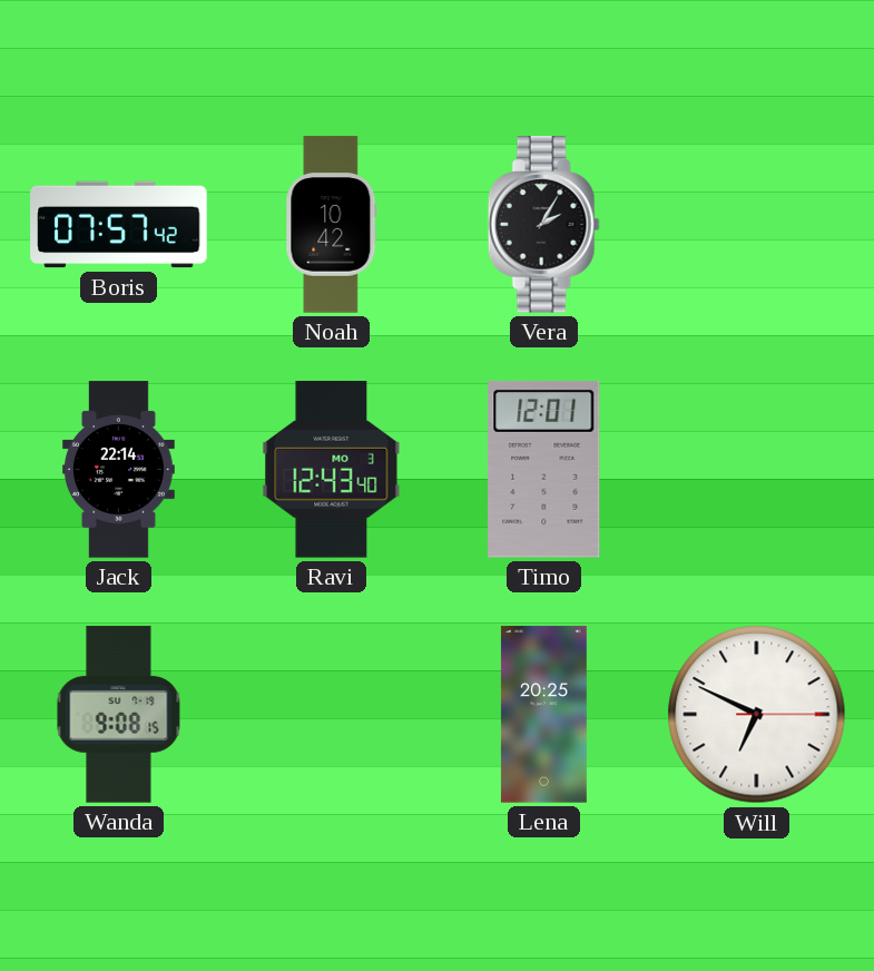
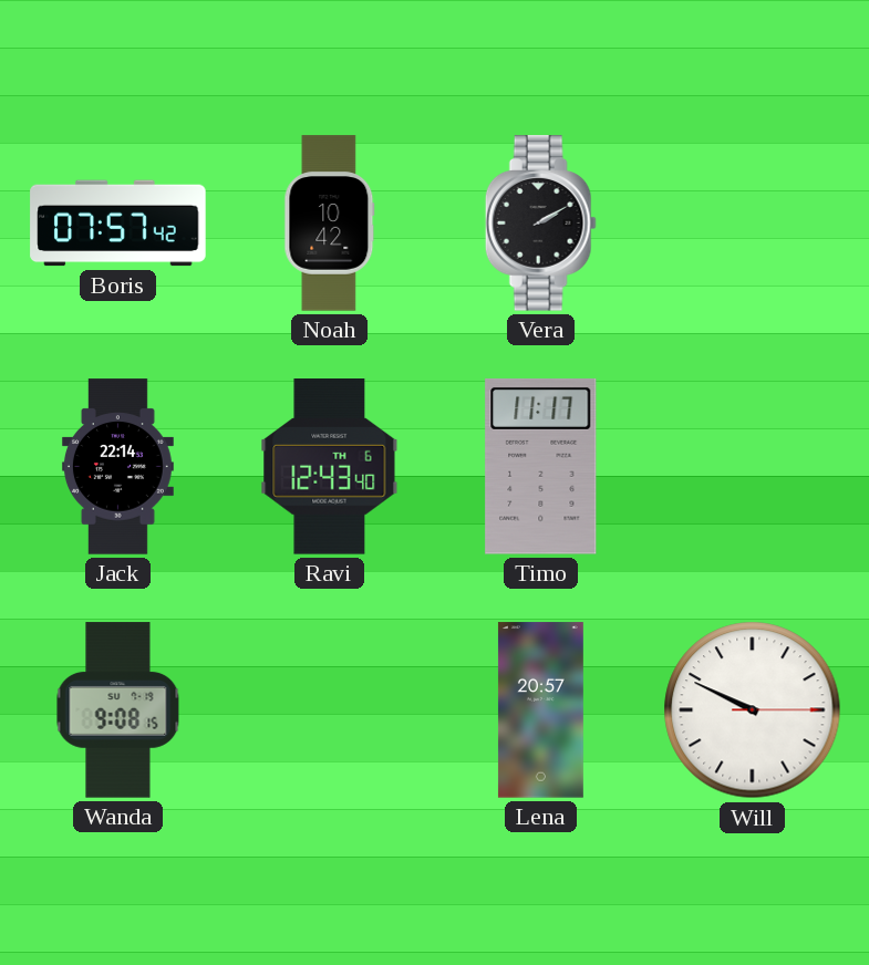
Vera: 2:05 -> 2:10
Ravi date: MO 3 -> TH 6
Timo: 12:01 -> 11:17
Lena: 20:25 -> 20:57
Will: 6:49 -> 9:49
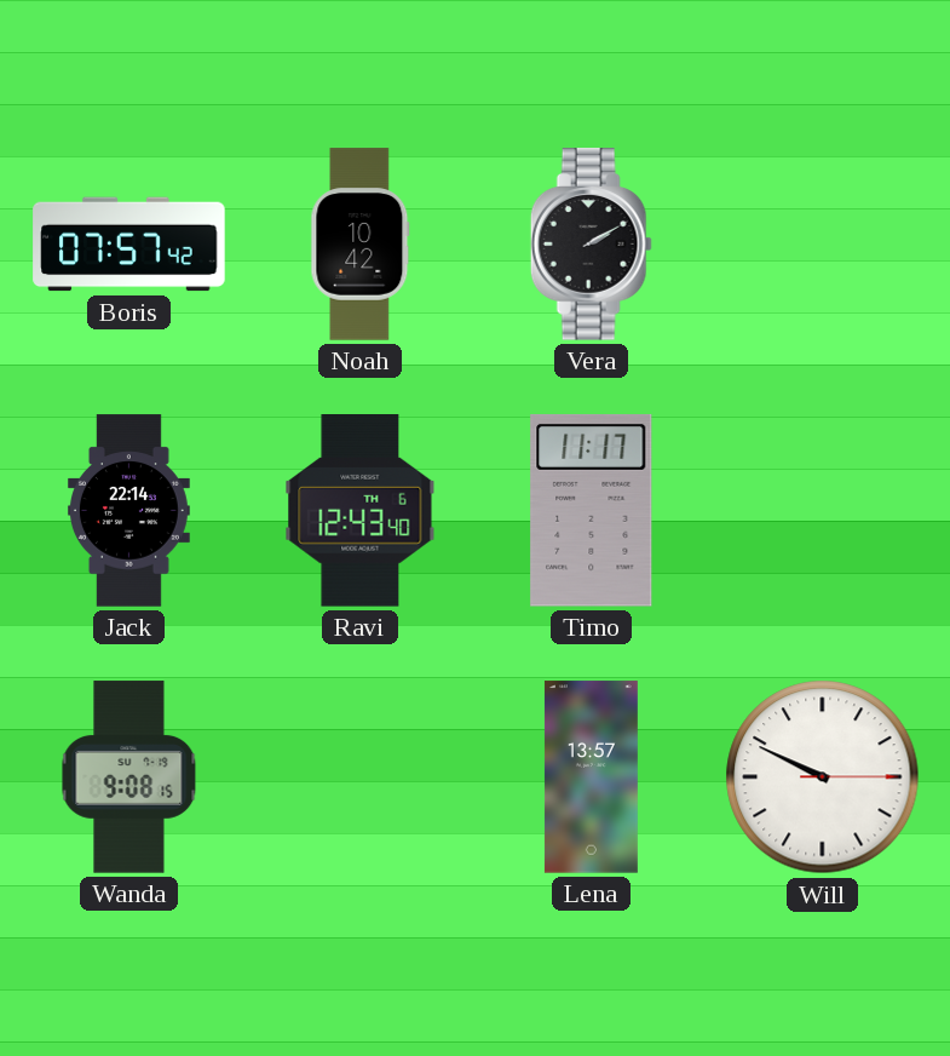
Lena: 20:57 -> 13:57
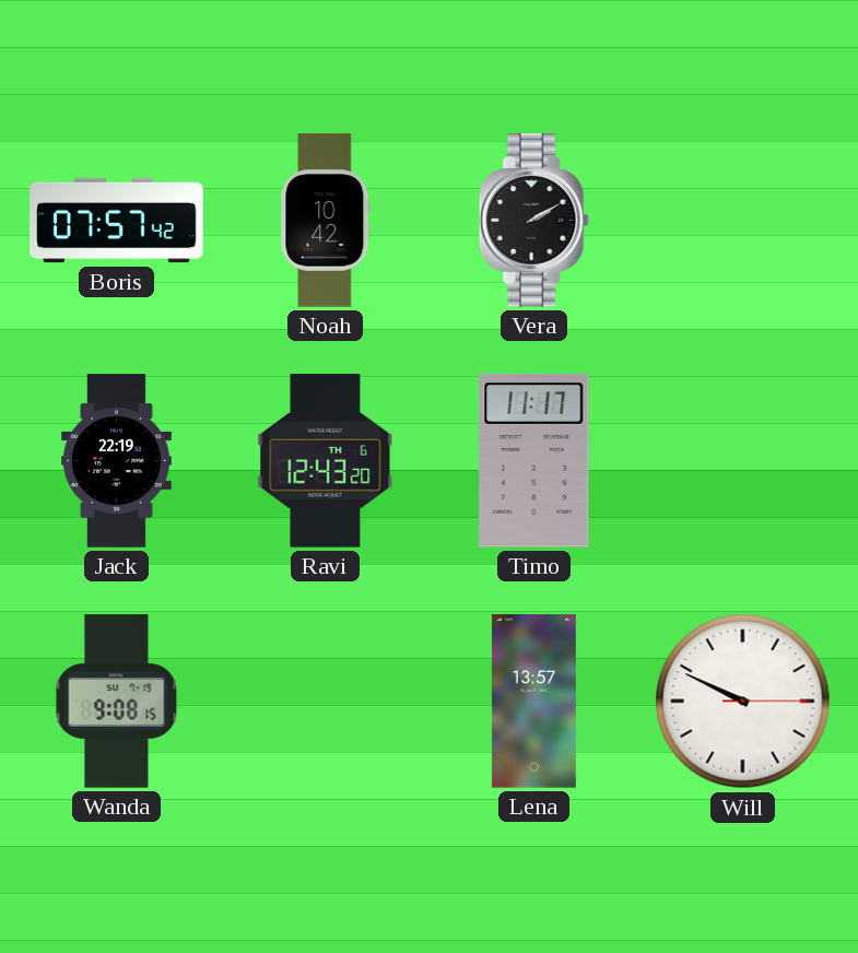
Jack: 22:14 -> 22:19
Ravi: 12:43:40 -> 12:43:20
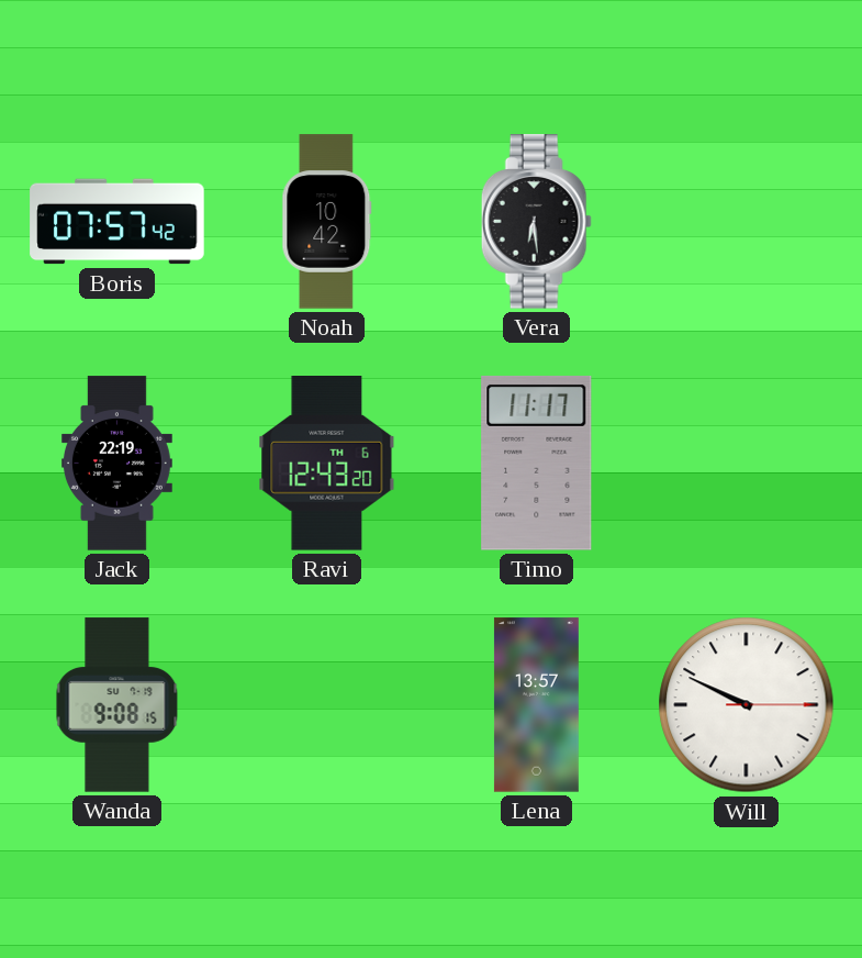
Vera: 2:10 -> 6:29
